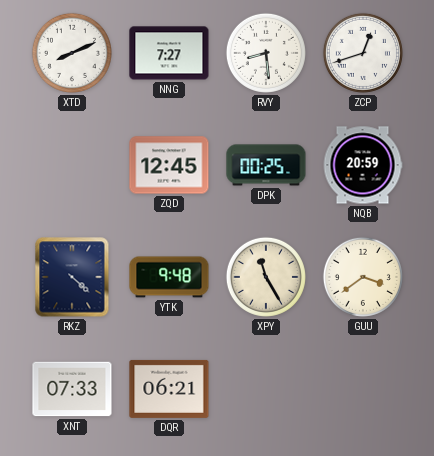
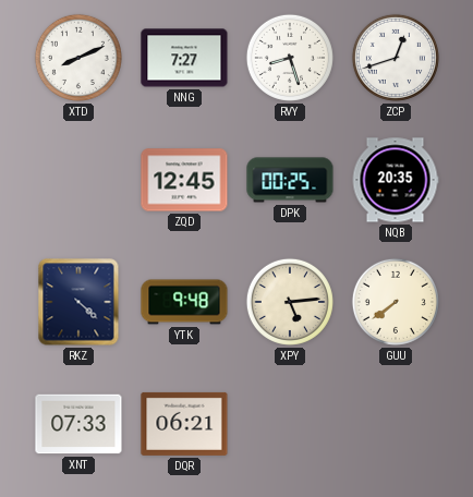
RVY: 8:29 -> 8:27
NQB: 20:59 -> 20:35
XPY: 11:25 -> 5:14
GUU: 3:39 -> 7:39
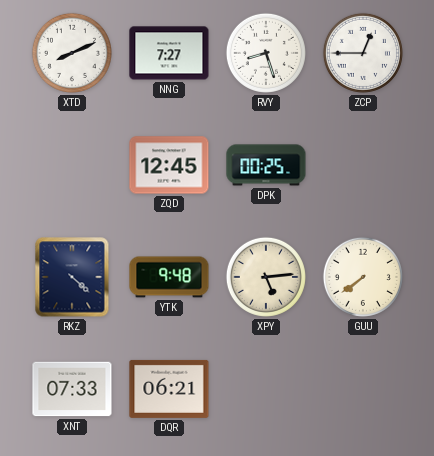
ZCP: 12:42 -> 12:45
NQB: 20:35 -> none
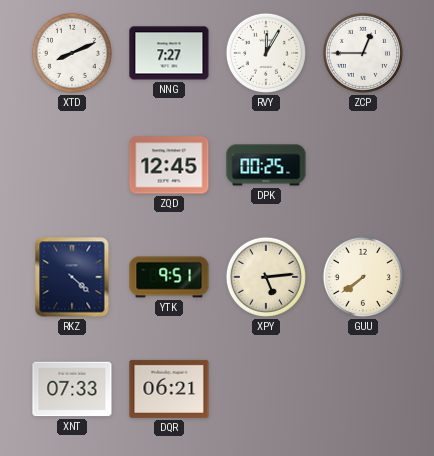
RVY: 8:27 -> 12:05
YTK: 9:48 -> 9:51
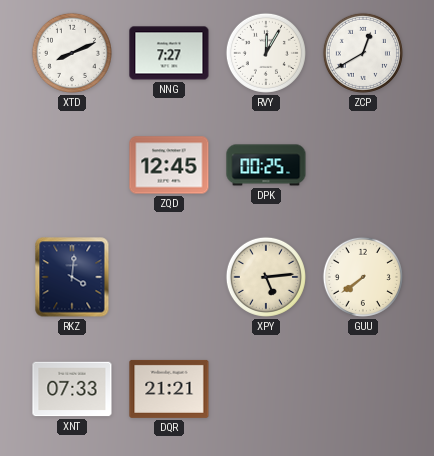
ZCP: 12:45 -> 12:40
RKZ: 4:22 -> 4:01
YTK: 9:51 -> none
DQR: 06:21 -> 21:21
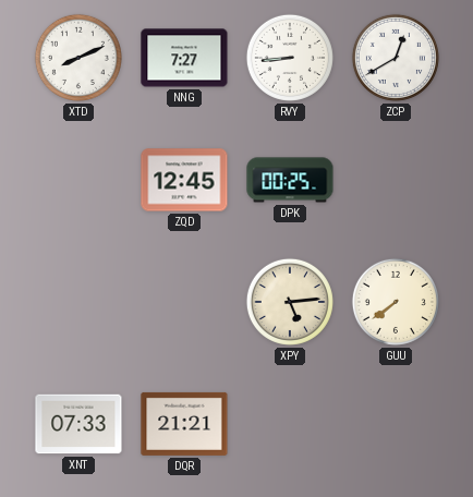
RVY: 12:05 -> 8:44
RKZ: 4:01 -> none
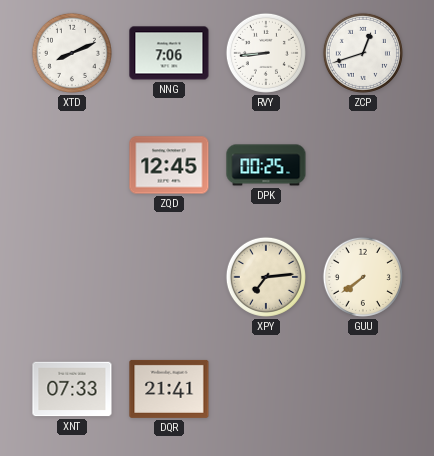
NNG: 7:27 -> 7:06
ZCP: 12:40 -> 12:42
XPY: 5:14 -> 7:14
DQR: 21:21 -> 21:41
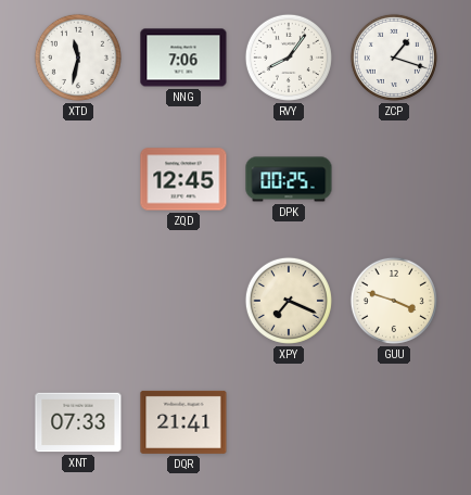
XTD: 8:11 -> 11:32
RVY: 8:44 -> 8:06
ZCP: 12:42 -> 1:18
XPY: 7:14 -> 7:19
GUU: 7:39 -> 3:48
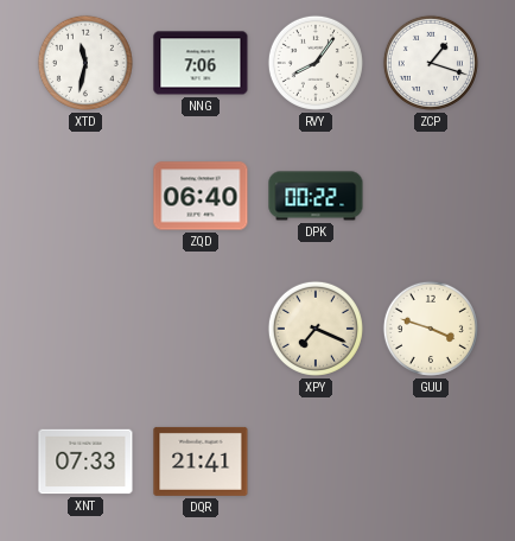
ZQD: 12:45 -> 06:40
DPK: 00:25 -> 00:22
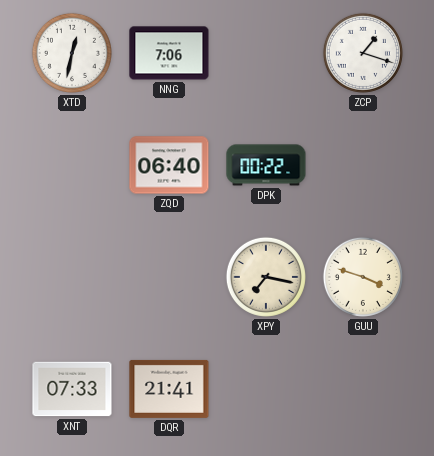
XTD: 11:32 -> 12:32
RVY: 8:06 -> none
XPY: 7:19 -> 7:17
